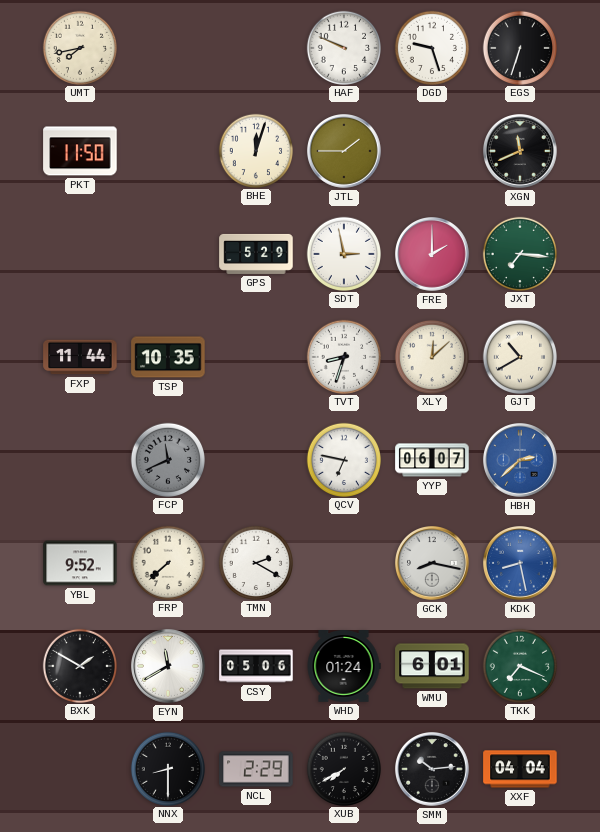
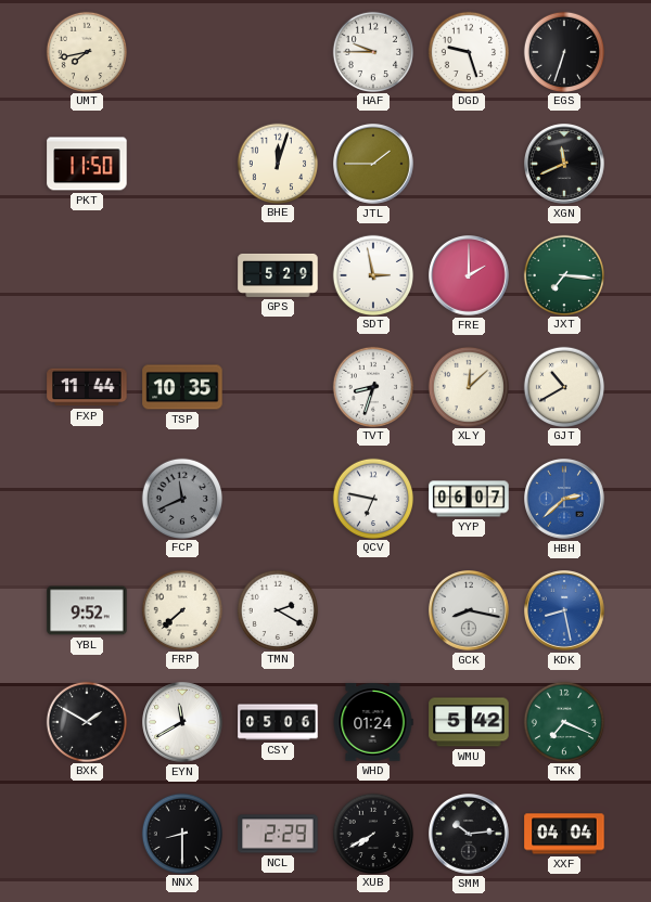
HAF: 9:49 -> 9:45
WMU: 6:01 -> 5:42
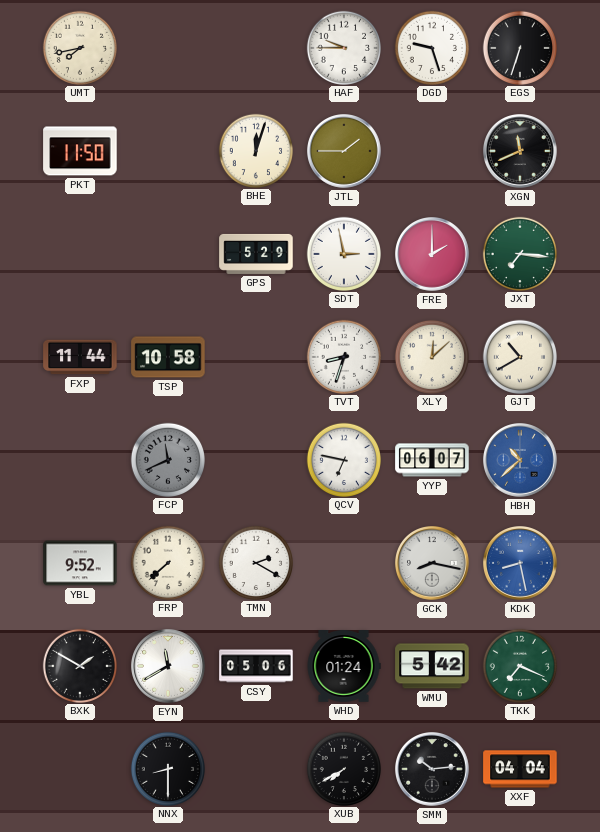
TSP: 10:35 -> 10:58
HBH: 2:38 -> 10:38
NCL: 2:29 -> none
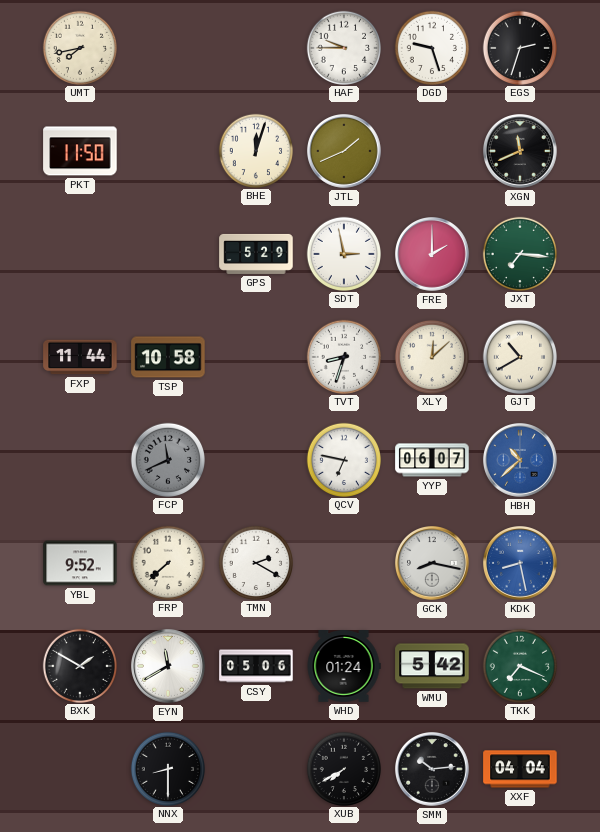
EGS: 6:33 -> 2:33
JTL: 1:45 -> 1:41
